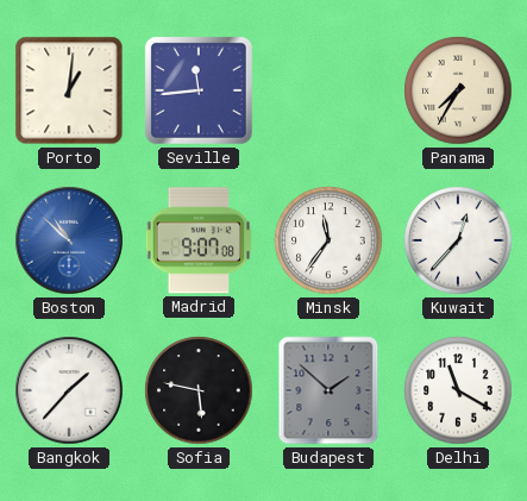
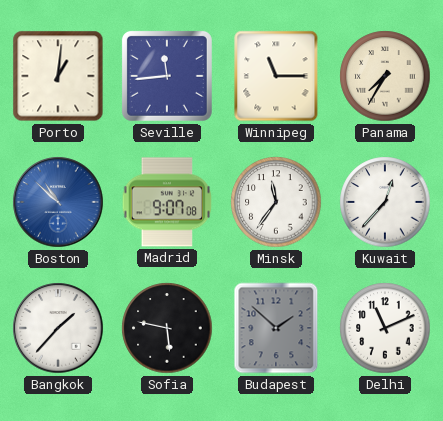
Winnipeg: none -> 11:15
Delhi: 11:20 -> 11:11
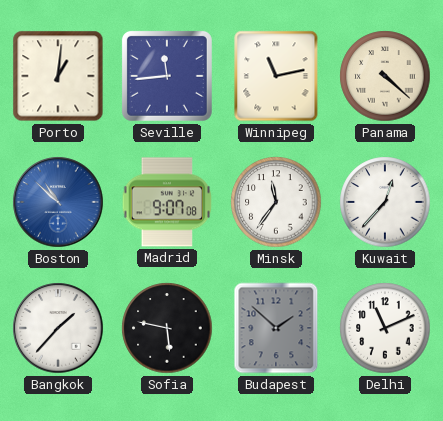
Winnipeg: 11:15 -> 11:13
Panama: 7:35 -> 4:22
